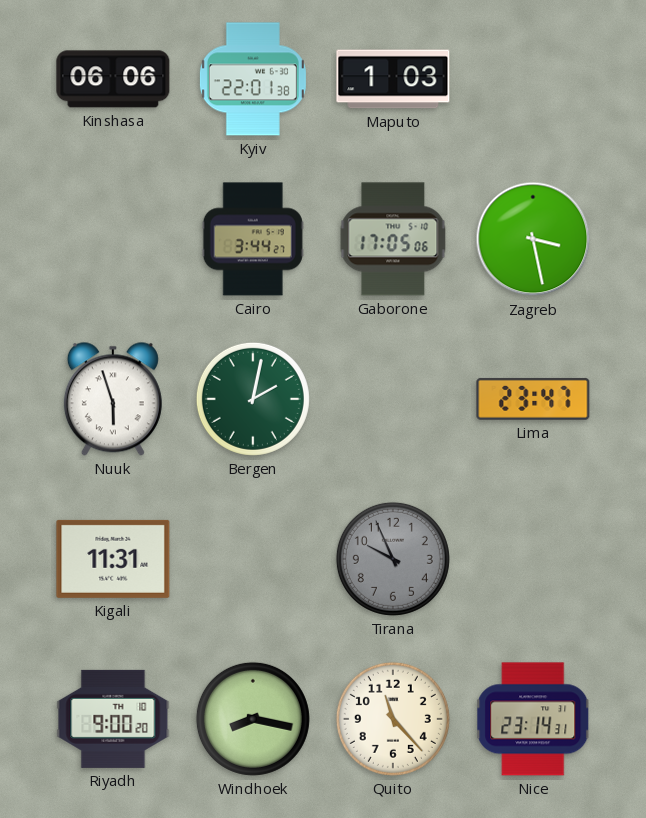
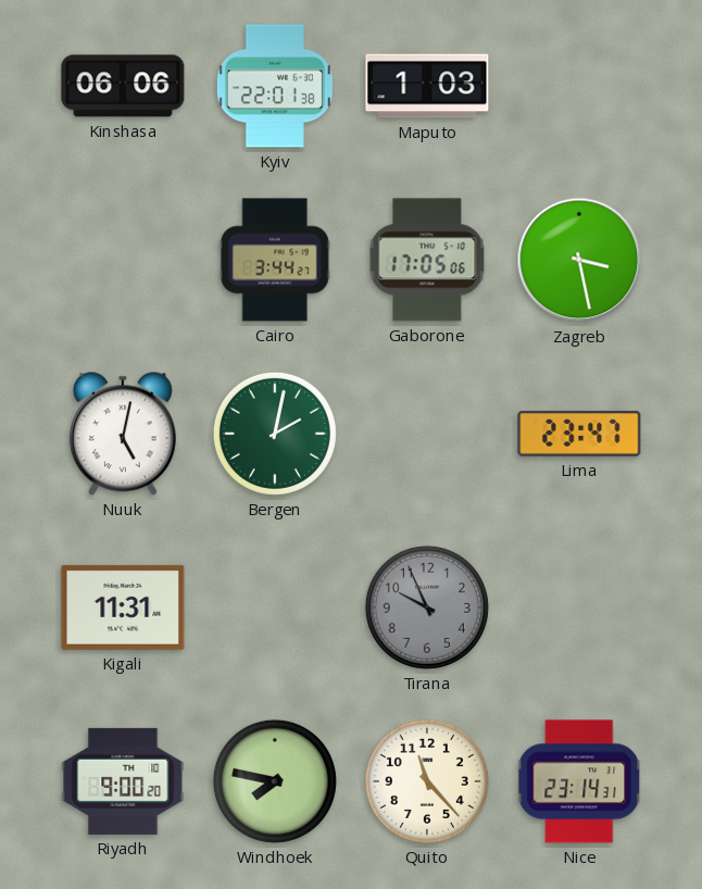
Nuuk: 5:57 -> 5:02
Windhoek: 8:17 -> 7:47
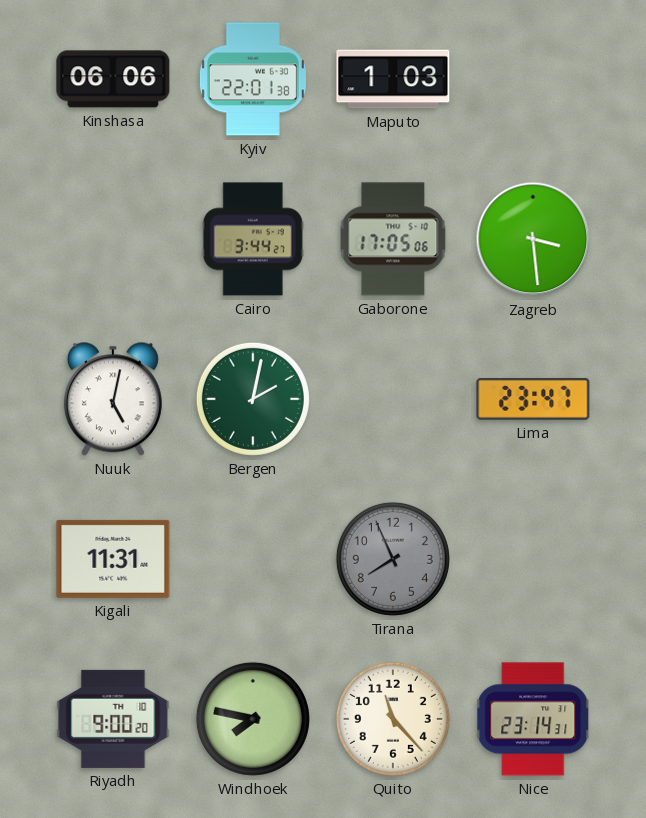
Zagreb: 3:28 -> 3:29
Tirana: 9:56 -> 7:56
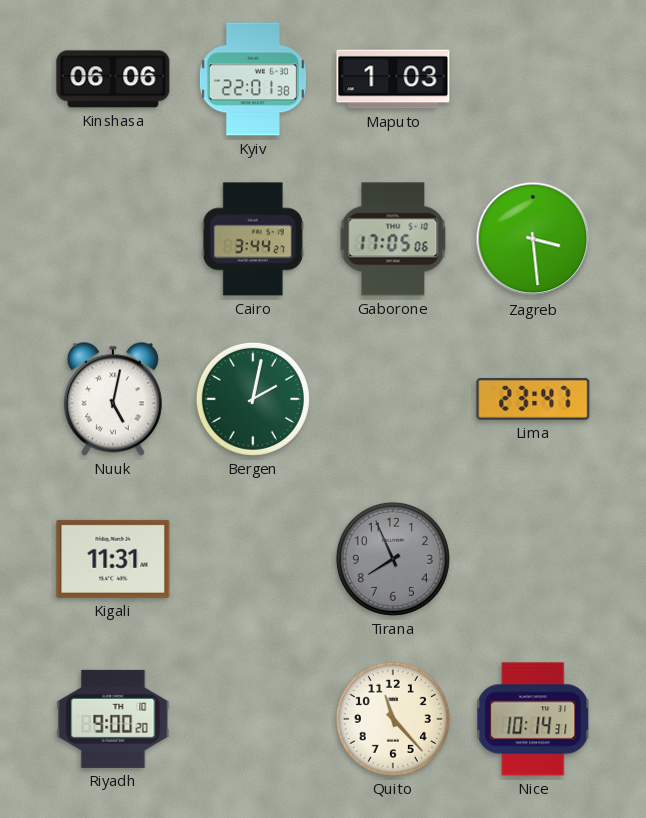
Windhoek: 7:47 -> none
Nice: 23:14 -> 10:14
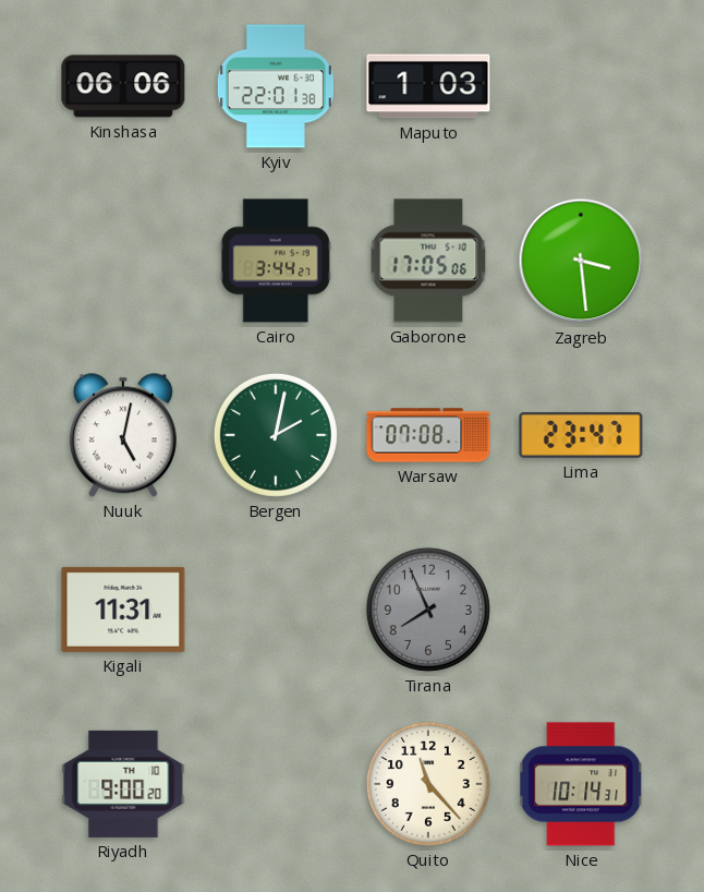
Warsaw: none -> 07:08
